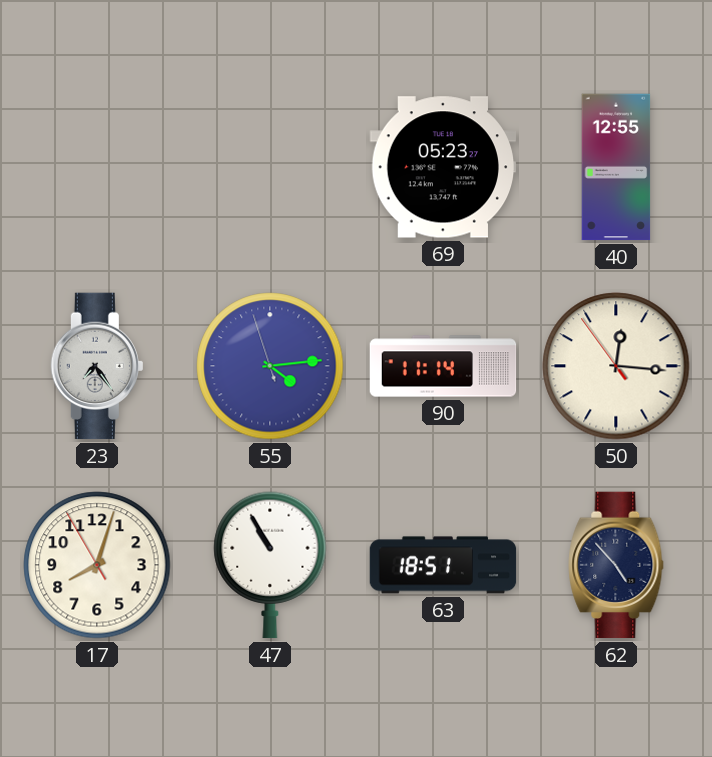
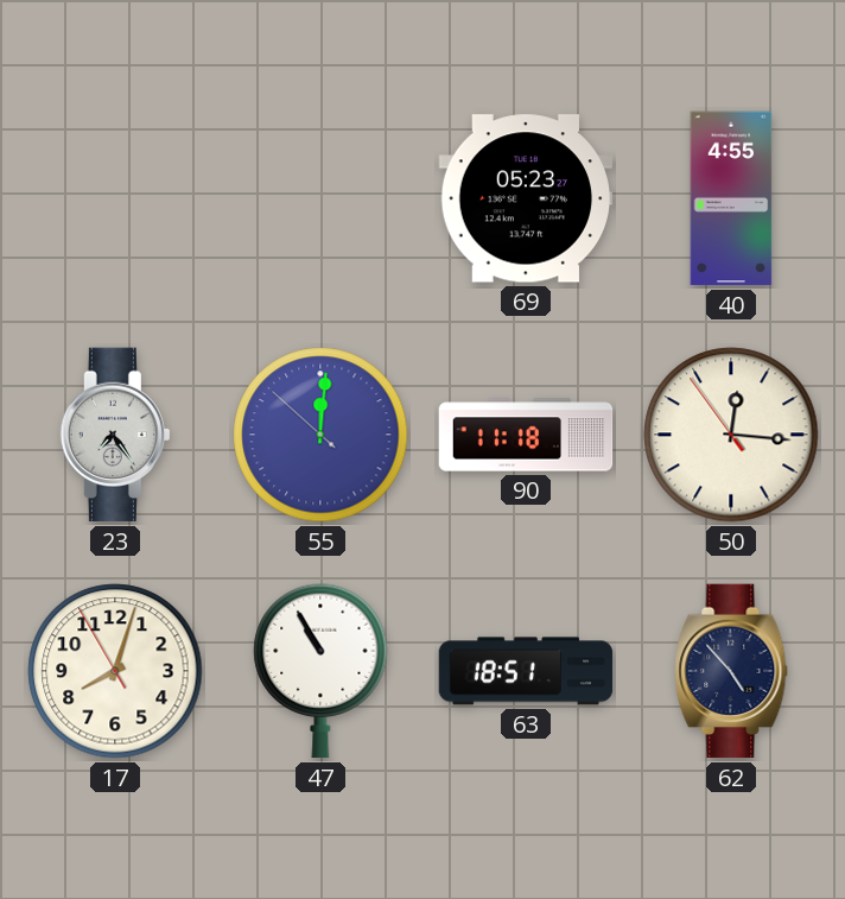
40: 12:55 -> 4:55
55: 4:13 -> 12:00
90: 11:14 -> 11:18
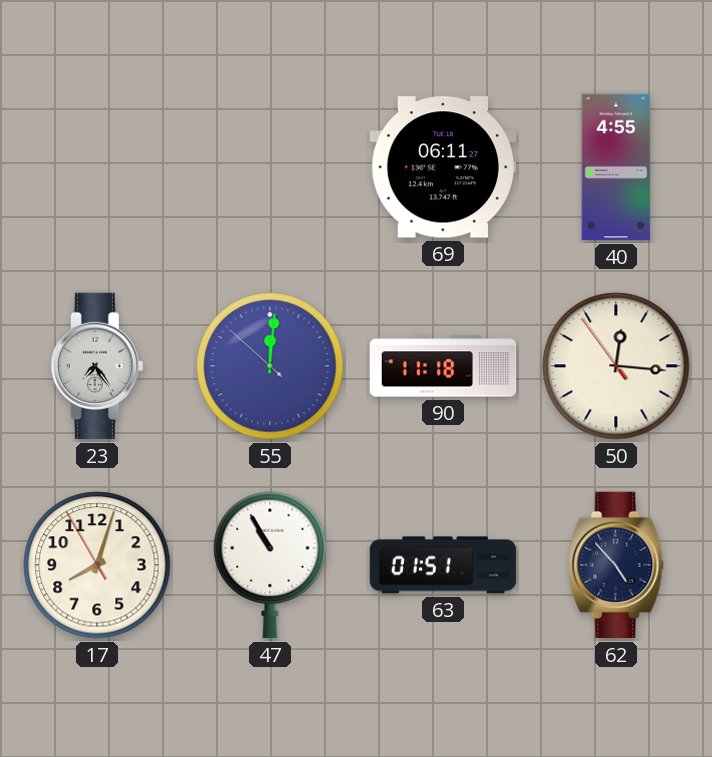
69: 05:23 -> 06:11
63: 18:51 -> 01:51
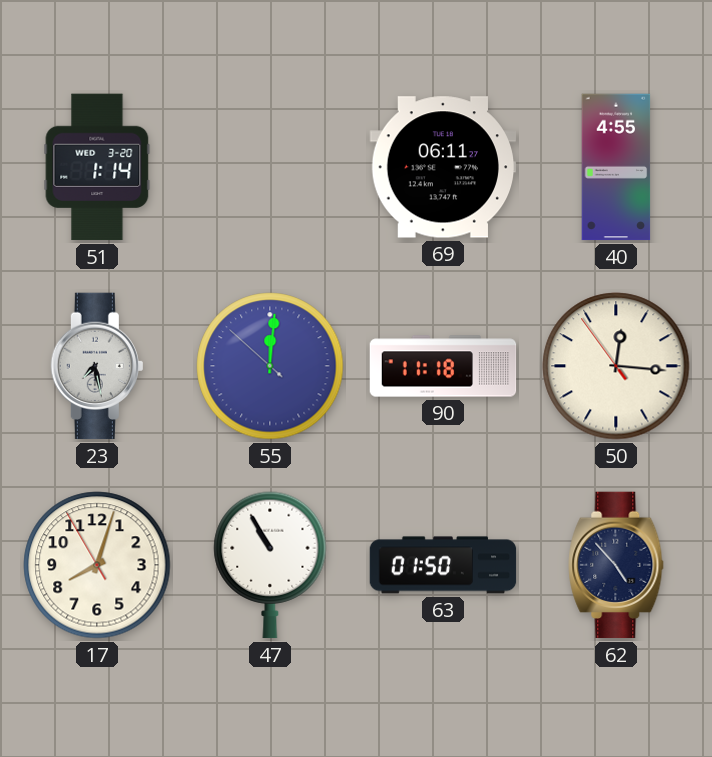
51: none -> 1:14
23: 7:24 -> 7:28
63: 01:51 -> 01:50
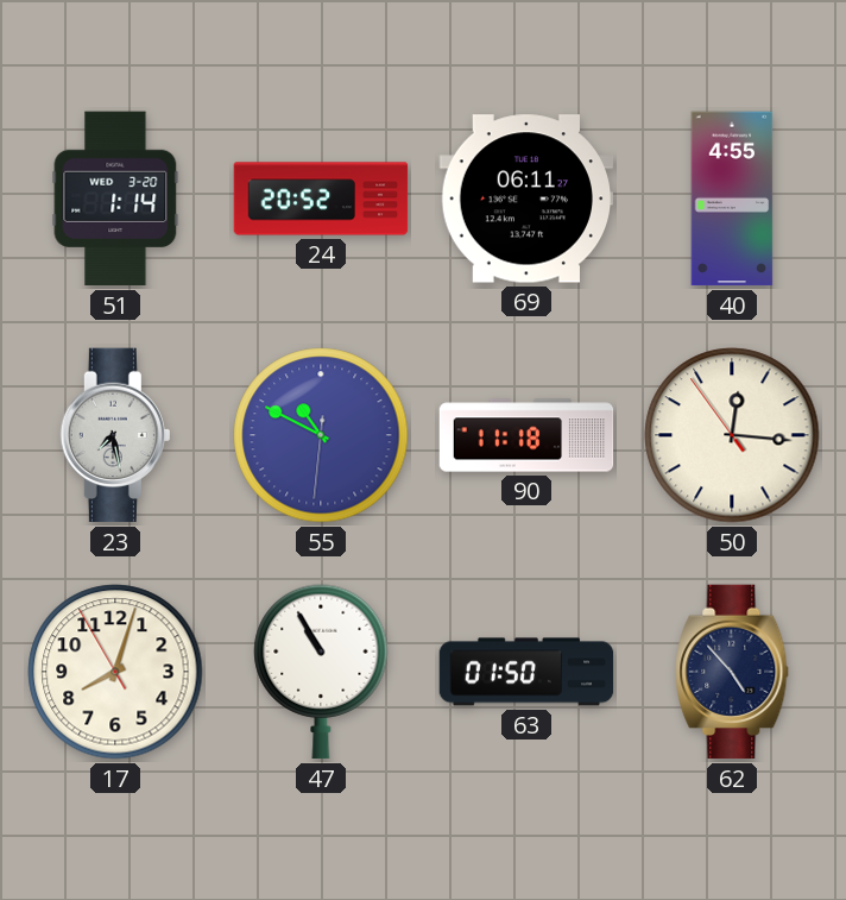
24: none -> 20:52
55: 12:00 -> 10:49
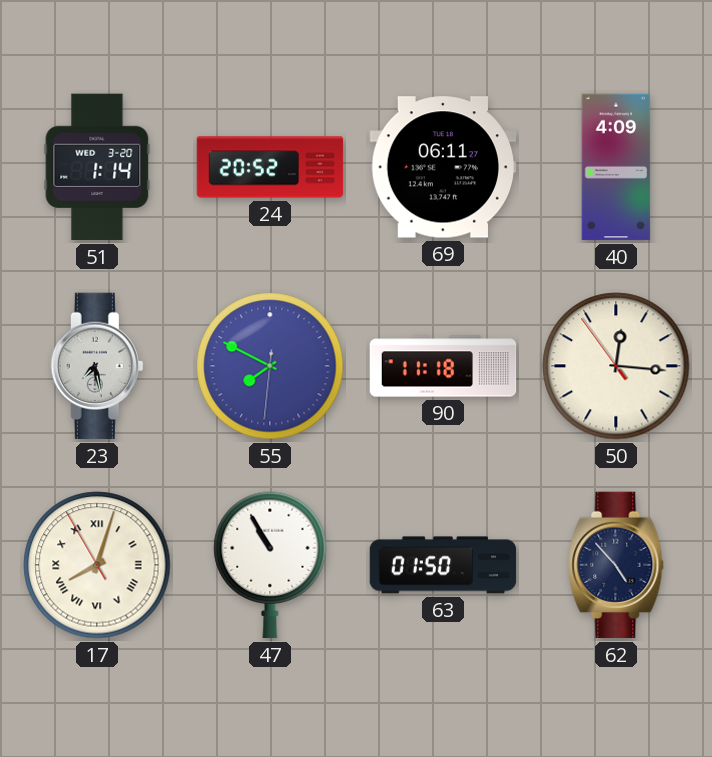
40: 4:55 -> 4:09
55: 10:49 -> 7:49
17 numerals: Arabic -> Roman
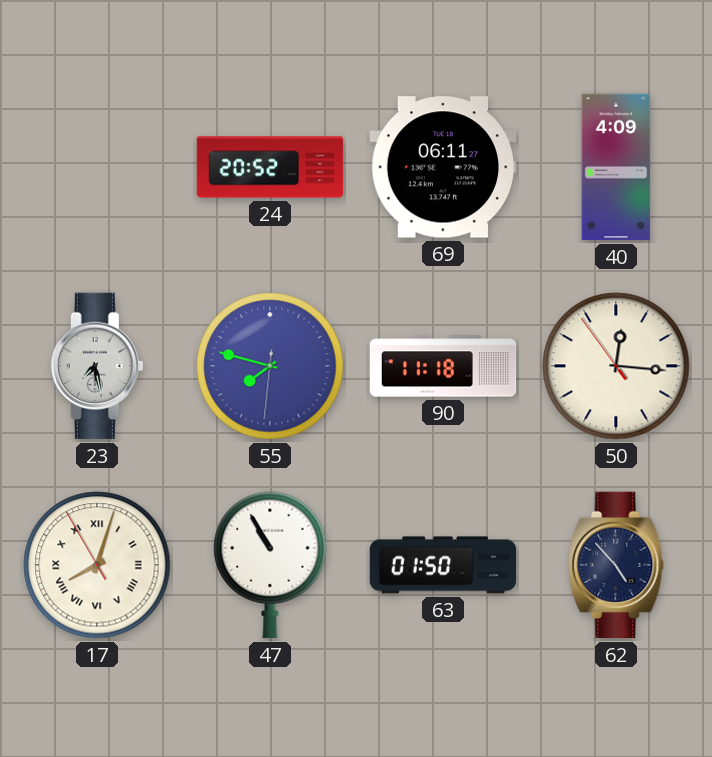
51: 1:14 -> none
55: 7:49 -> 7:47
